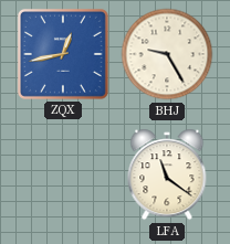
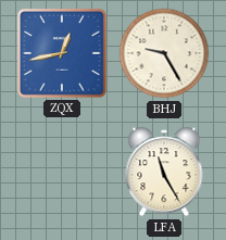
LFA: 11:21 -> 11:25
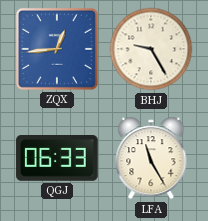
ZQX: 12:43 -> 12:44
QGJ: none -> 06:33
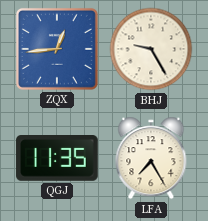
QGJ: 06:33 -> 11:35
LFA: 11:25 -> 7:25
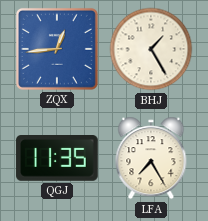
BHJ: 9:25 -> 1:25
